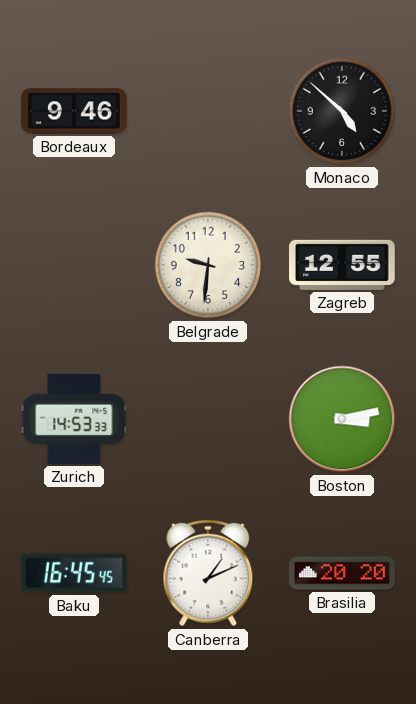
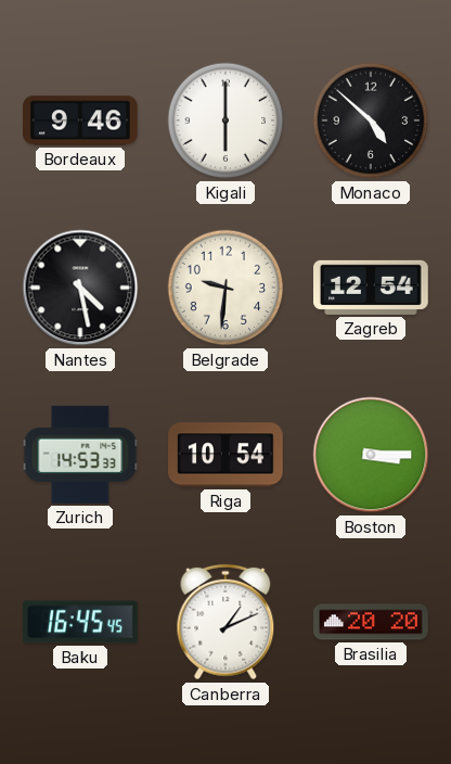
Kigali: none -> 6:00
Nantes: none -> 4:28
Zagreb: 12:55 -> 12:54
Riga: none -> 10:54
Boston: 3:13 -> 3:15
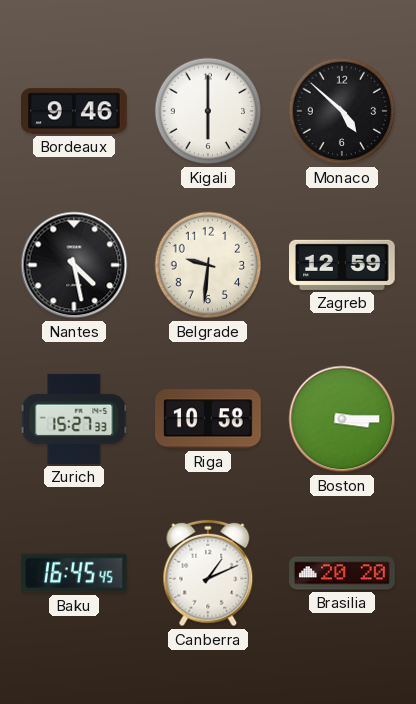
Zagreb: 12:54 -> 12:59
Zurich: 14:53 -> 15:27
Riga: 10:54 -> 10:58
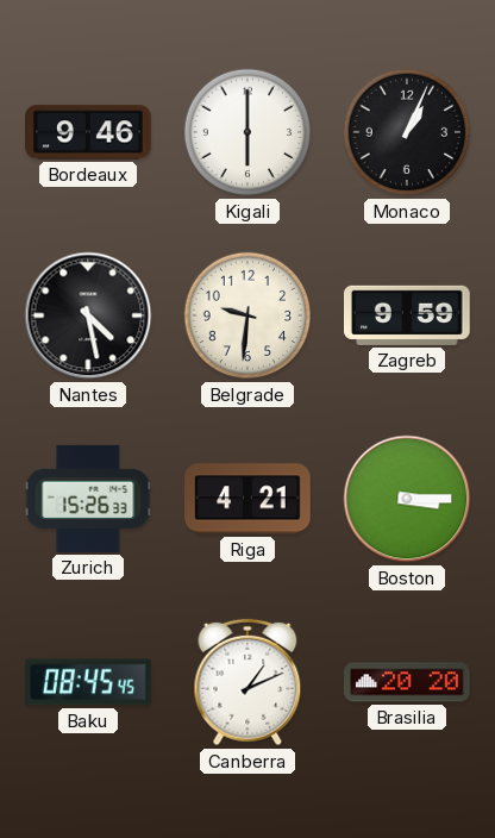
Monaco: 4:52 -> 1:04
Zagreb: 12:59 -> 9:59
Zurich: 15:27 -> 15:26
Riga: 10:58 -> 4:21
Baku: 16:45 -> 08:45
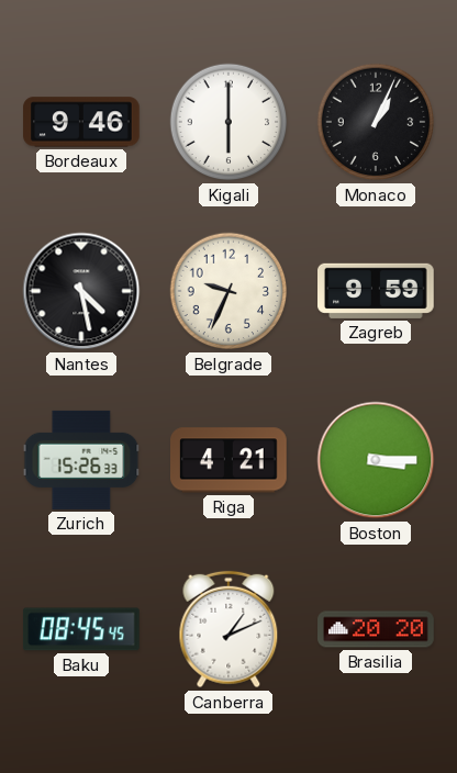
Belgrade: 9:31 -> 9:34
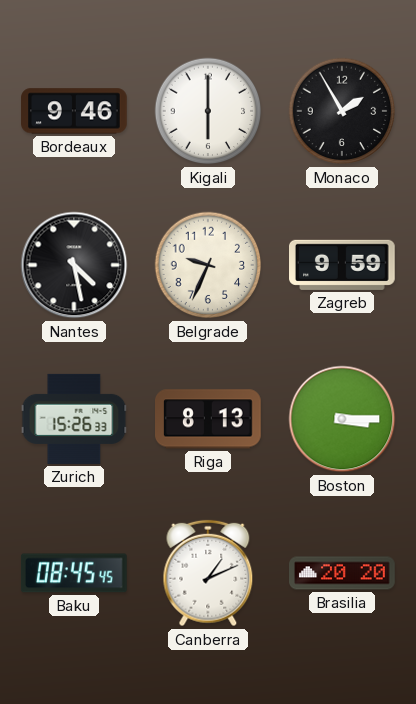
Monaco: 1:04 -> 1:55
Riga: 4:21 -> 8:13
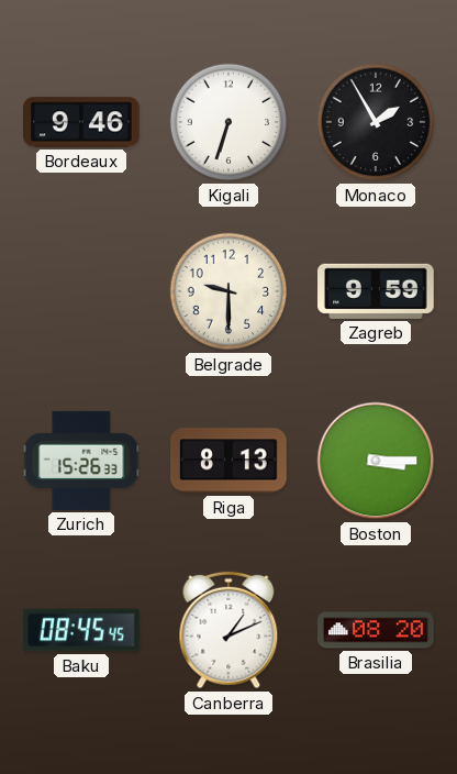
Kigali: 6:00 -> 6:33
Nantes: 4:28 -> none
Belgrade: 9:34 -> 9:30
Brasilia: 20:20 -> 08:20
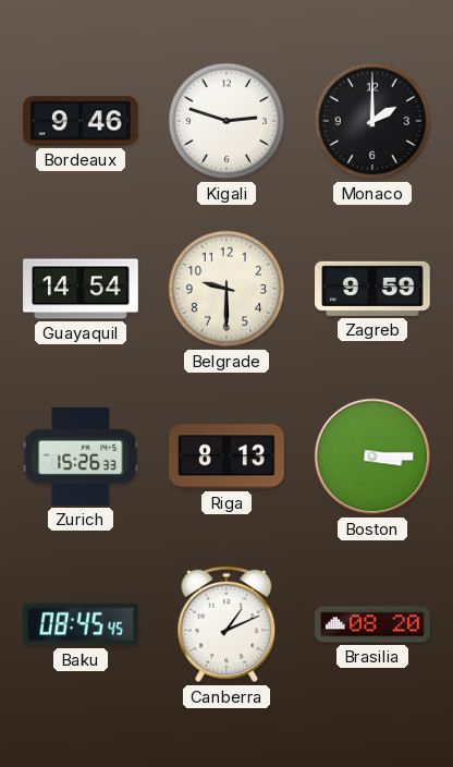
Kigali: 6:33 -> 2:48
Monaco: 1:55 -> 2:00
Guayaquil: none -> 14:54
